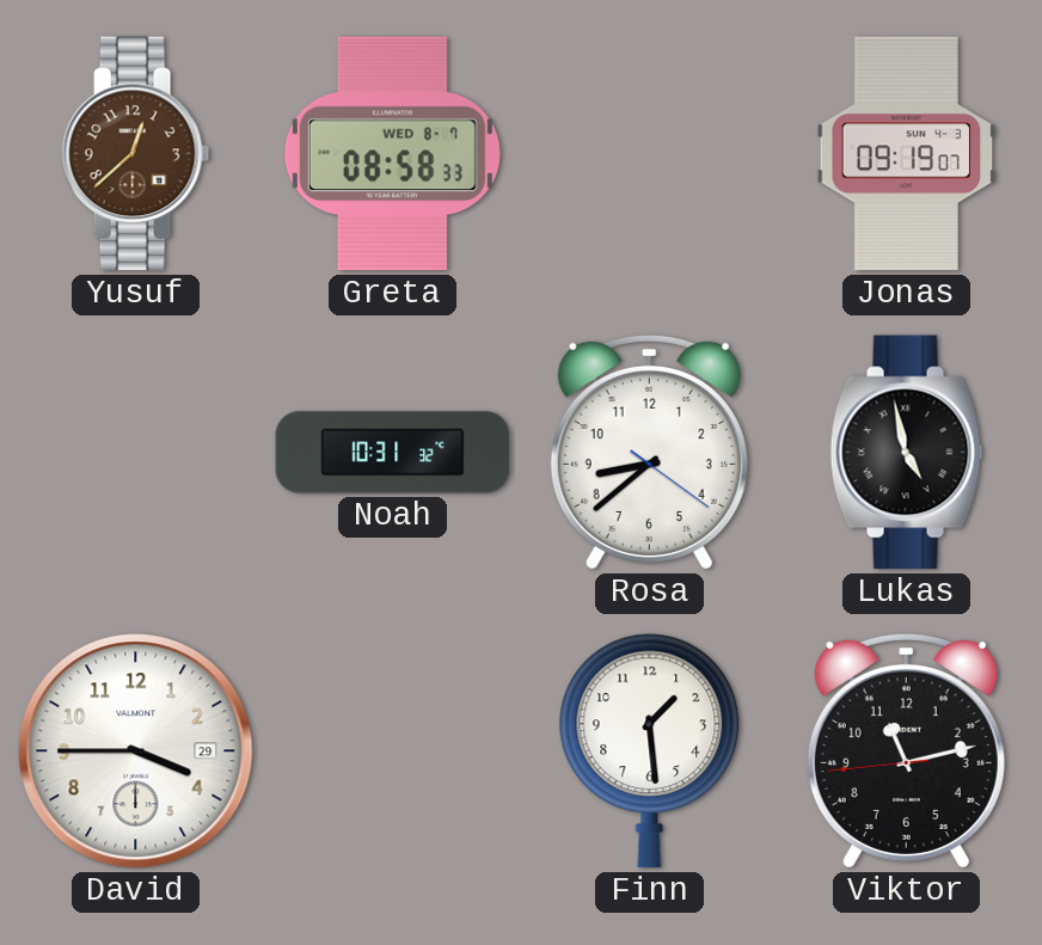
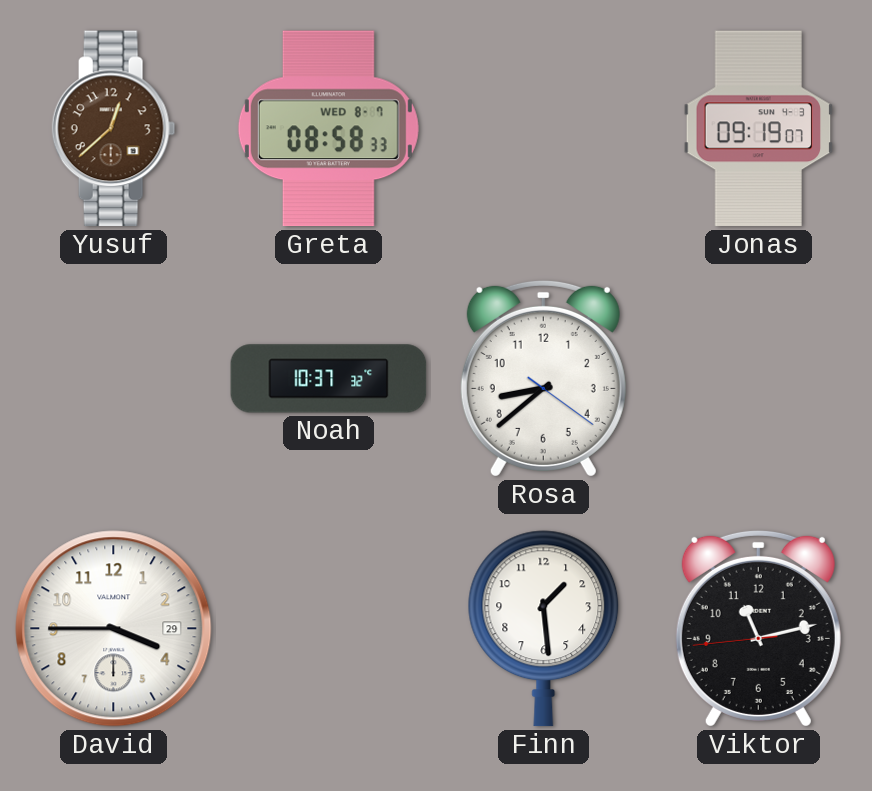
Noah: 10:31 -> 10:37
Lukas: 4:58 -> none
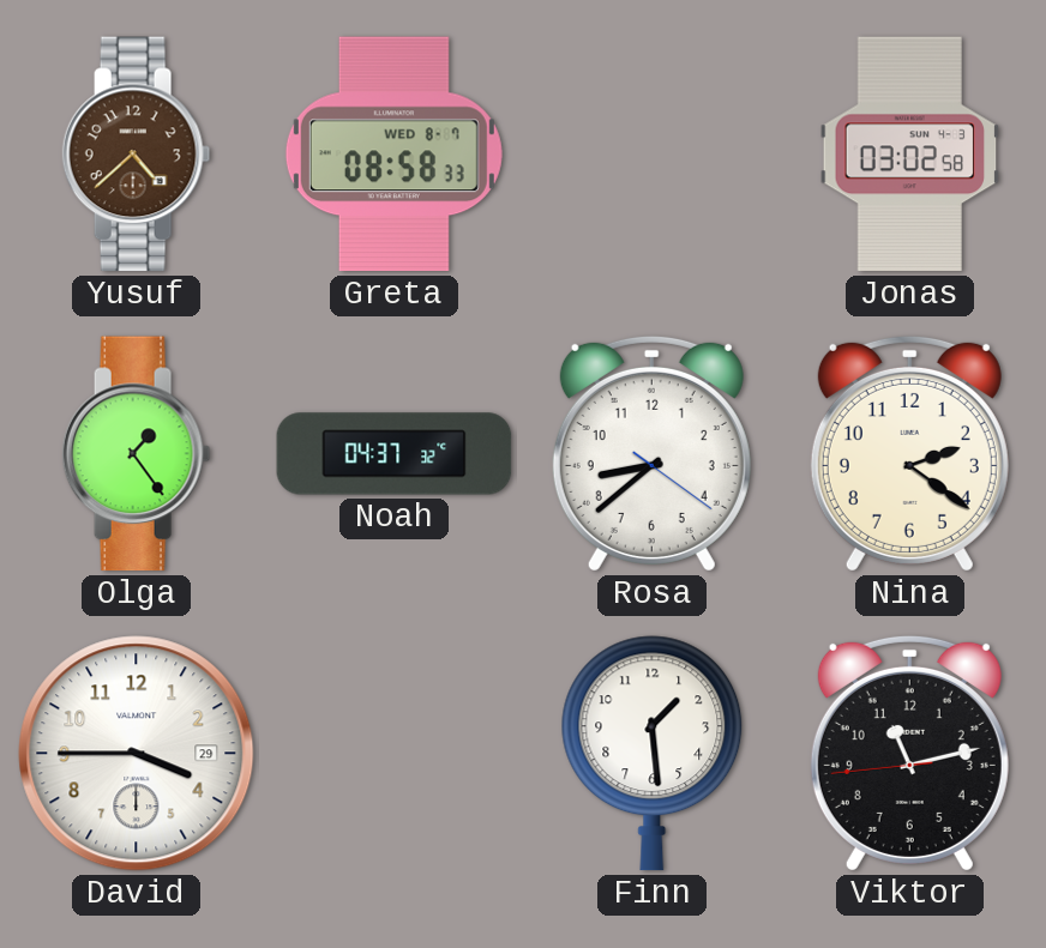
Yusuf: 12:38 -> 4:38
Jonas: 09:19 -> 03:02
Olga: none -> 1:24
Noah: 10:37 -> 04:37
Nina: none -> 2:21
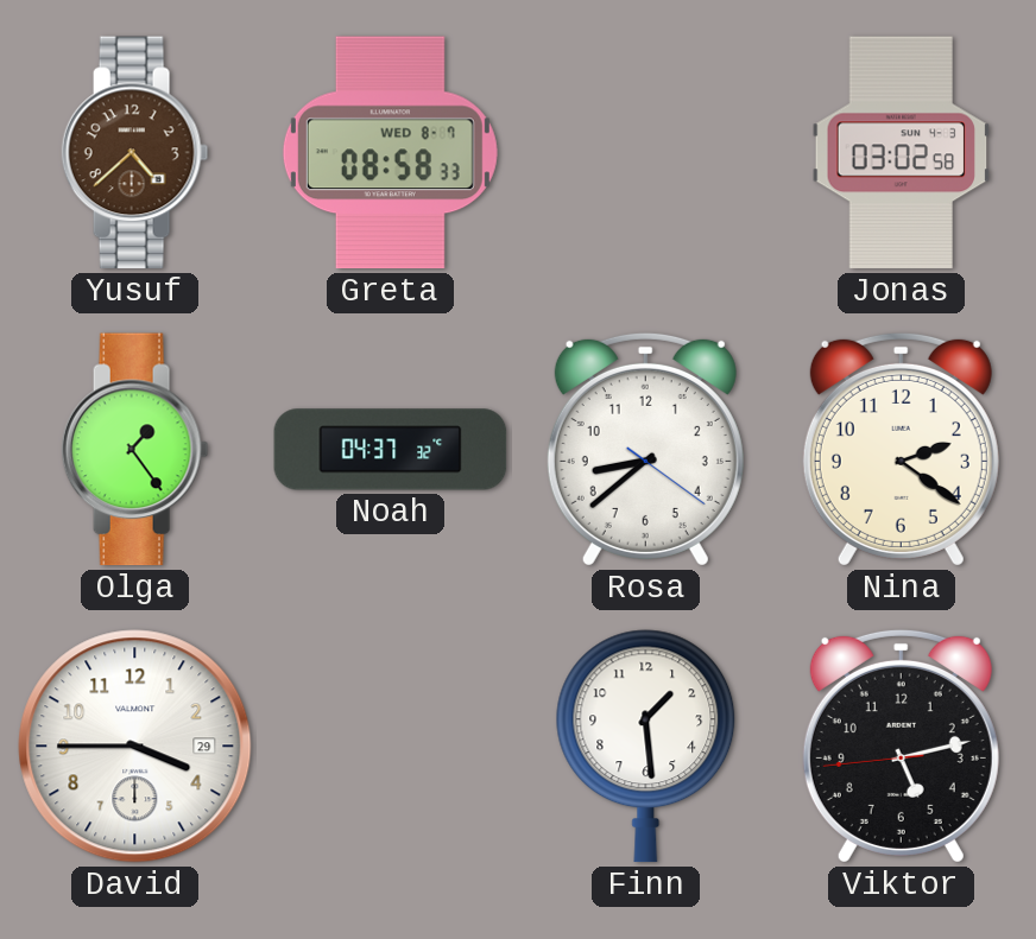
Viktor: 11:12 -> 5:12
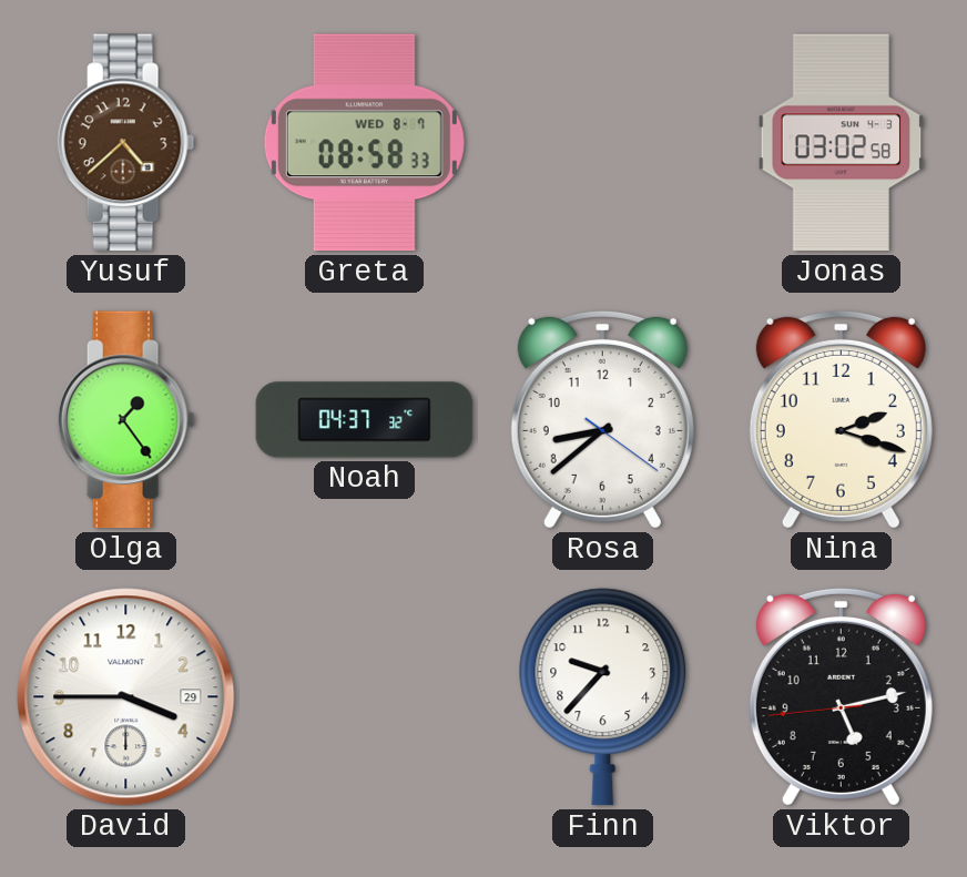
Nina: 2:21 -> 2:18
Finn: 1:29 -> 9:37
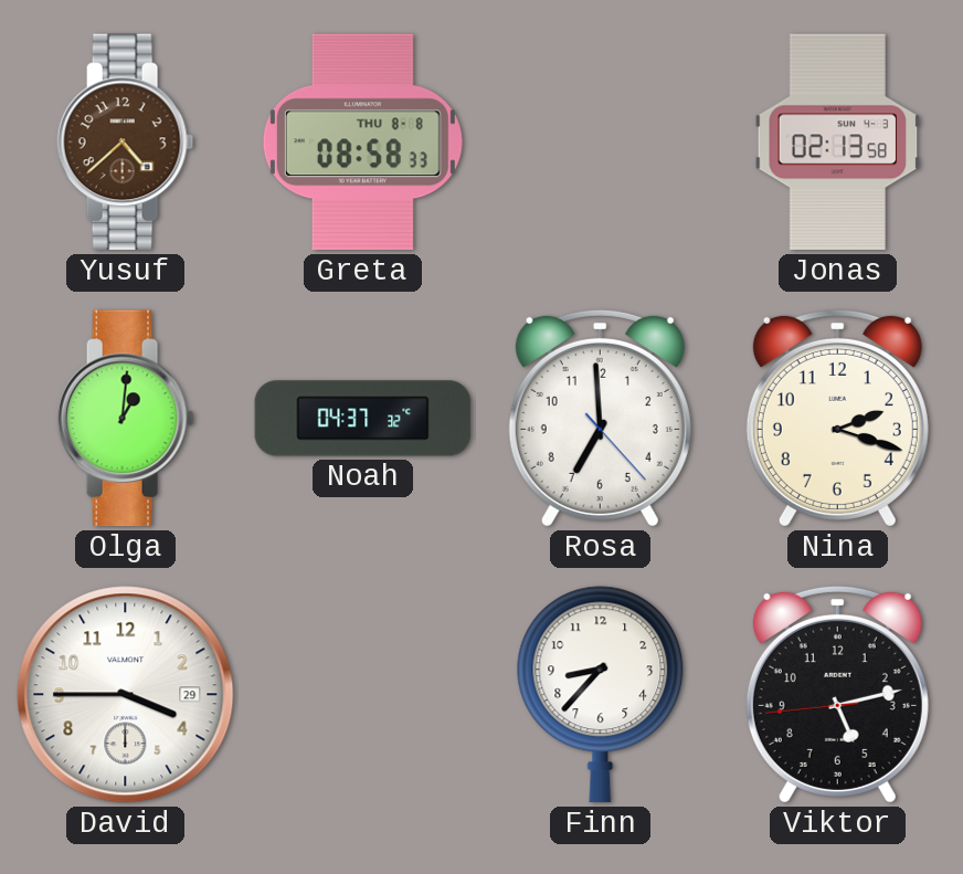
Greta date: WED 8-7 -> THU 8-8
Jonas: 03:02 -> 02:13
Olga: 1:24 -> 1:01
Rosa: 8:38 -> 6:59
Finn: 9:37 -> 8:37
